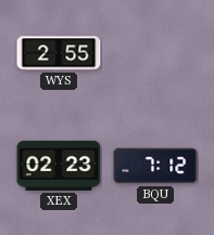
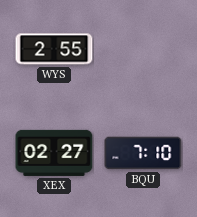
XEX: 02:23 -> 02:27
BQU: 7:12 -> 7:10
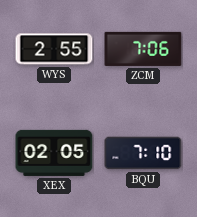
ZCM: none -> 7:06
XEX: 02:27 -> 02:05
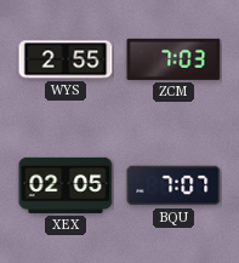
ZCM: 7:06 -> 7:03
BQU: 7:10 -> 7:07
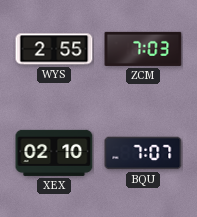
XEX: 02:05 -> 02:10
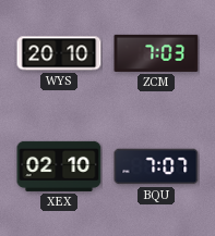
WYS: 2:55 -> 20:10
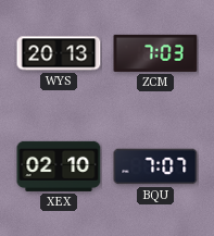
WYS: 20:10 -> 20:13
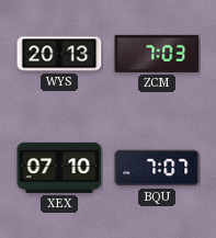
XEX: 02:10 -> 07:10
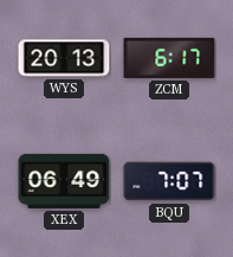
ZCM: 7:03 -> 6:17
XEX: 07:10 -> 06:49
